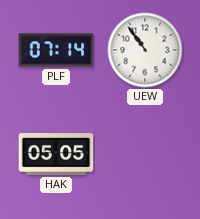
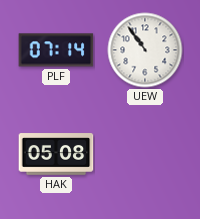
HAK: 05:05 -> 05:08
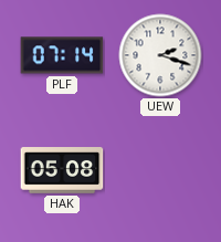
UEW: 10:54 -> 2:18
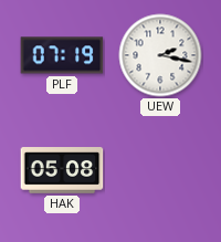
PLF: 07:14 -> 07:19
UEW: 2:18 -> 2:17
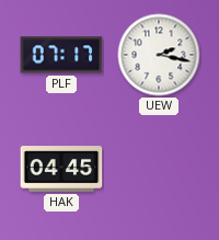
PLF: 07:19 -> 07:17
HAK: 05:08 -> 04:45
